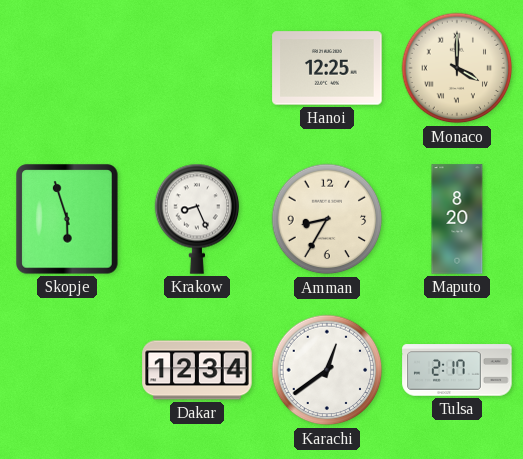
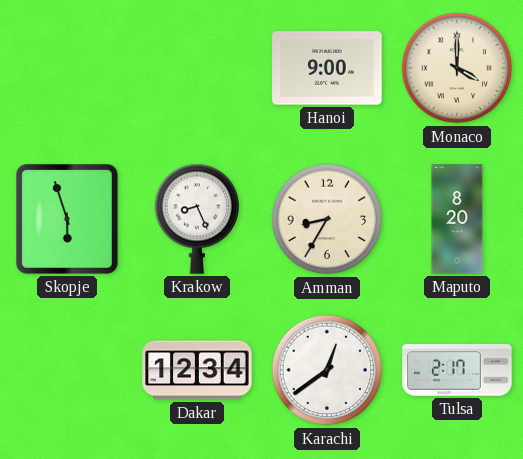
Hanoi: 12:25 -> 9:00
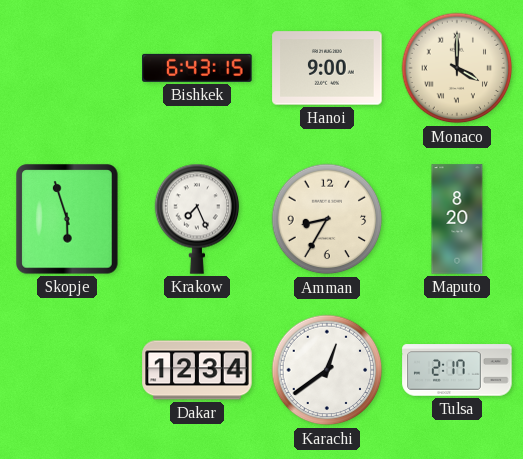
Bishkek: none -> 6:43
Krakow: 8:26 -> 7:26
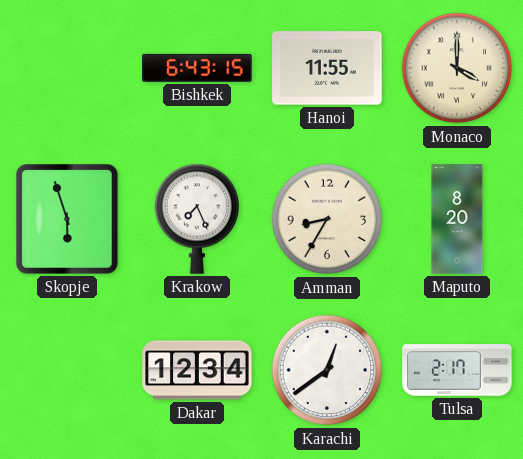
Hanoi: 9:00 -> 11:55
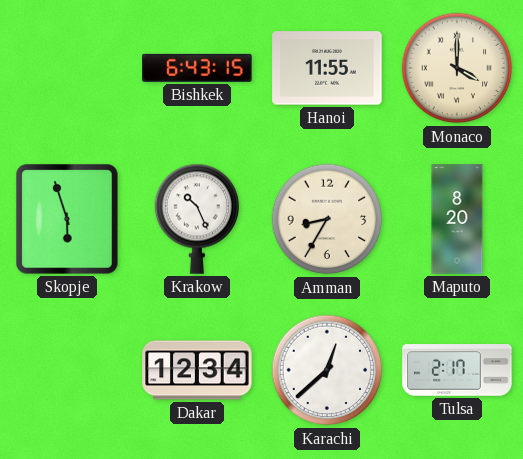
Krakow: 7:26 -> 10:26
Karachi: 12:39 -> 12:38
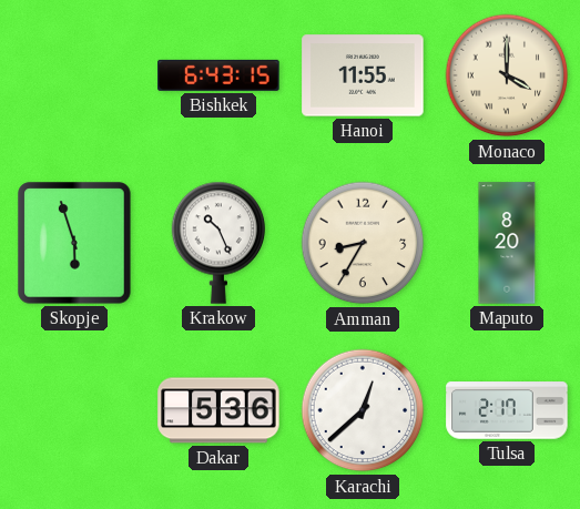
Dakar: 12:34 -> 5:36
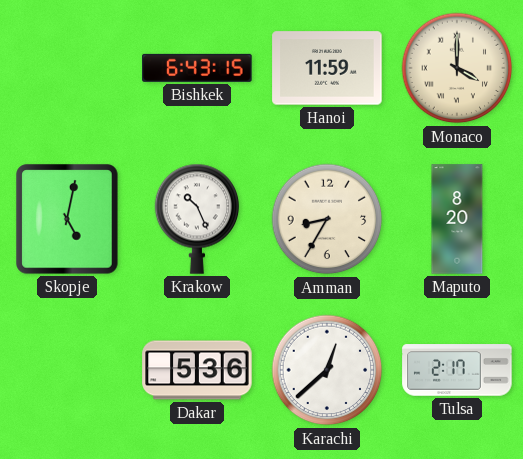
Hanoi: 11:55 -> 11:59
Skopje: 5:57 -> 5:02
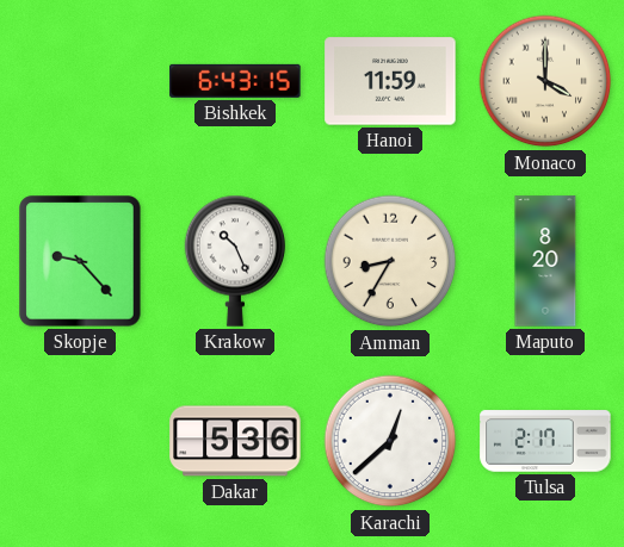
Skopje: 5:02 -> 9:23
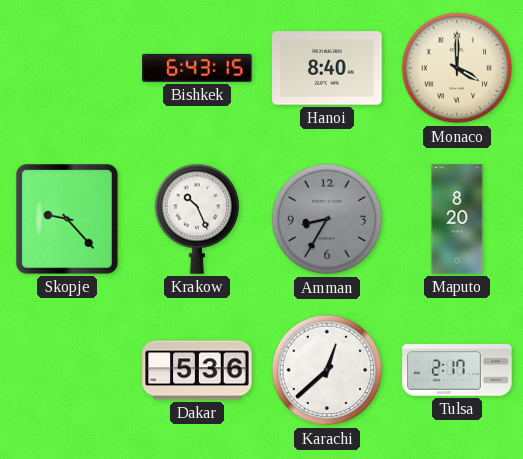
Hanoi: 11:59 -> 8:40
Amman dial: cream -> grey
